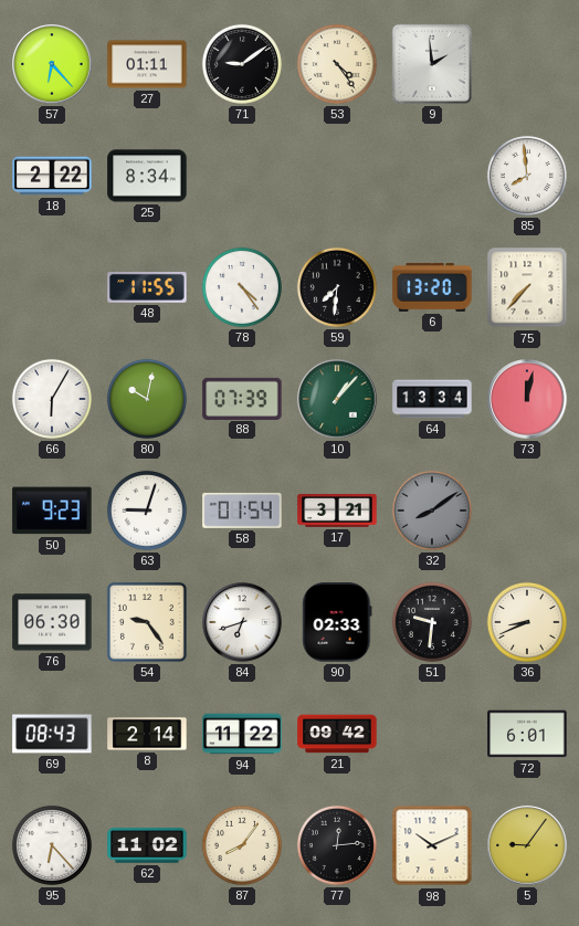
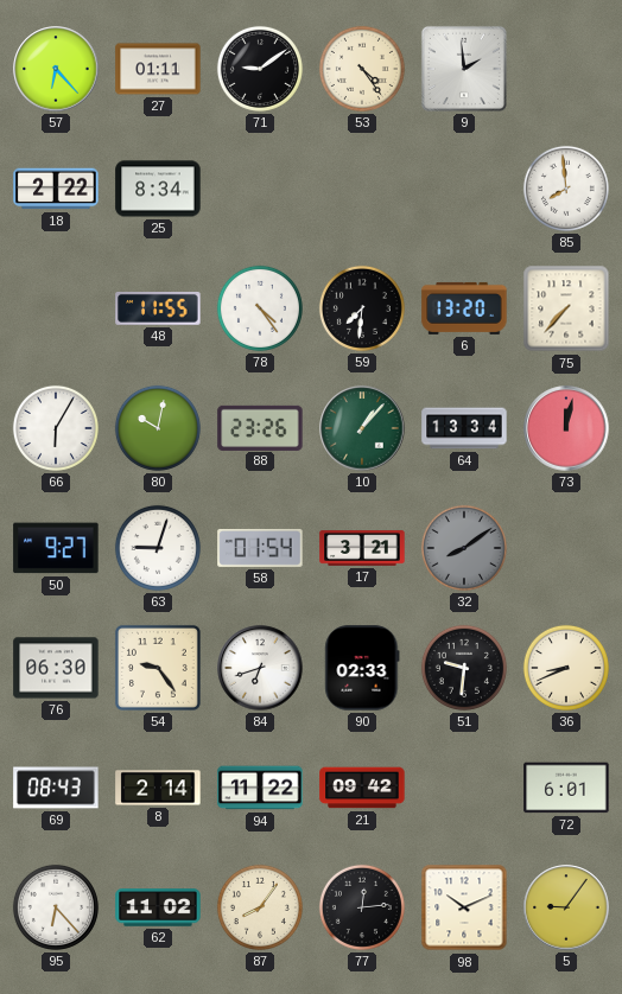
88: 07:39 -> 23:26
50: 9:23 -> 9:27
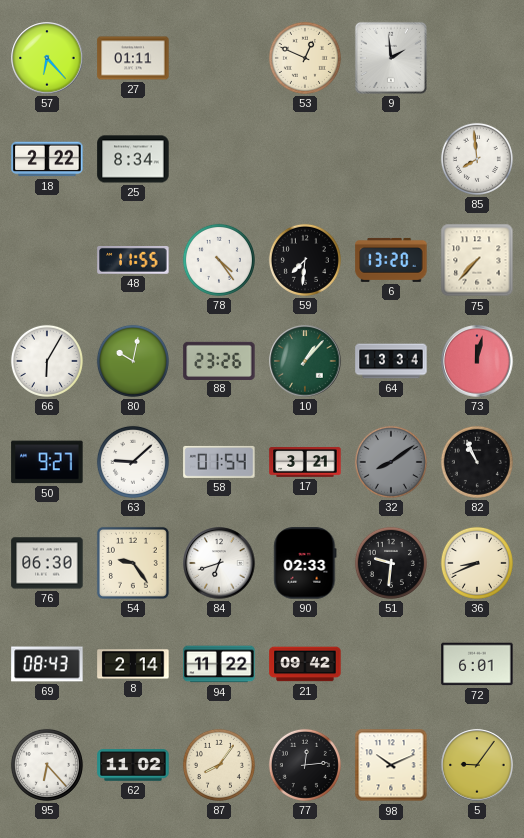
71: 9:09 -> none
53: 4:24 -> 12:49
63: 9:03 -> 9:08
82: none -> 10:56
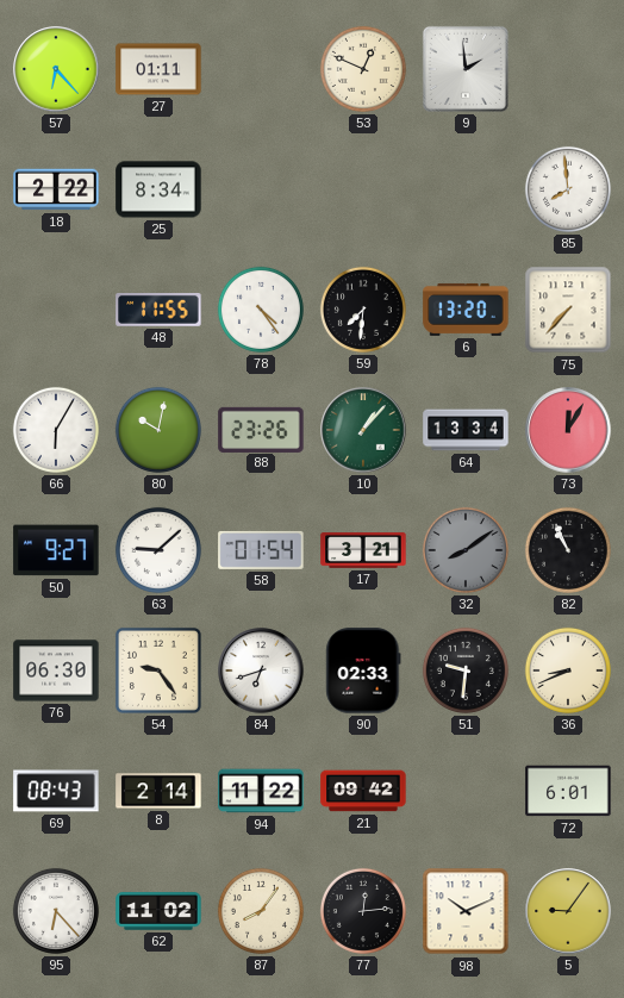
73: 12:02 -> 12:05
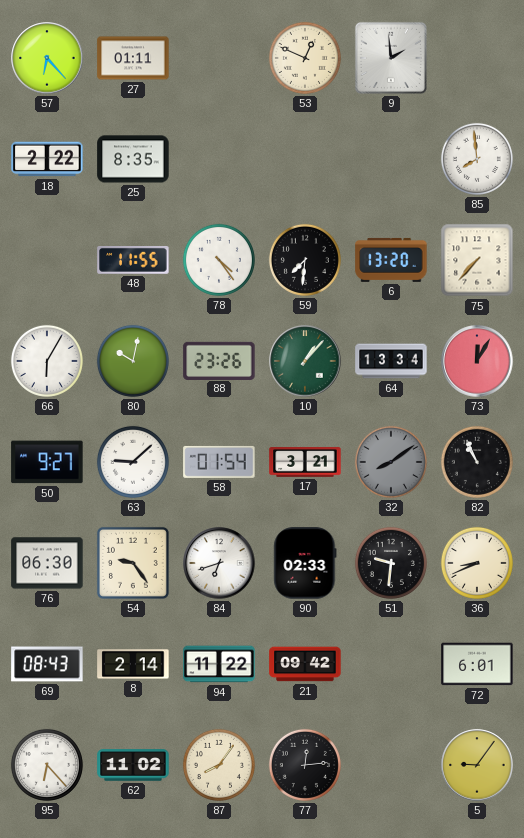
25: 8:34 -> 8:35
98: 10:11 -> none
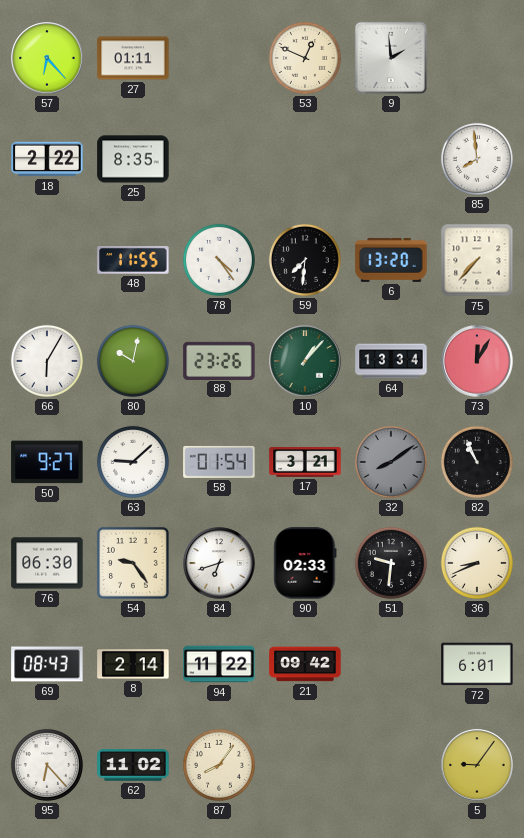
77: 12:14 -> none
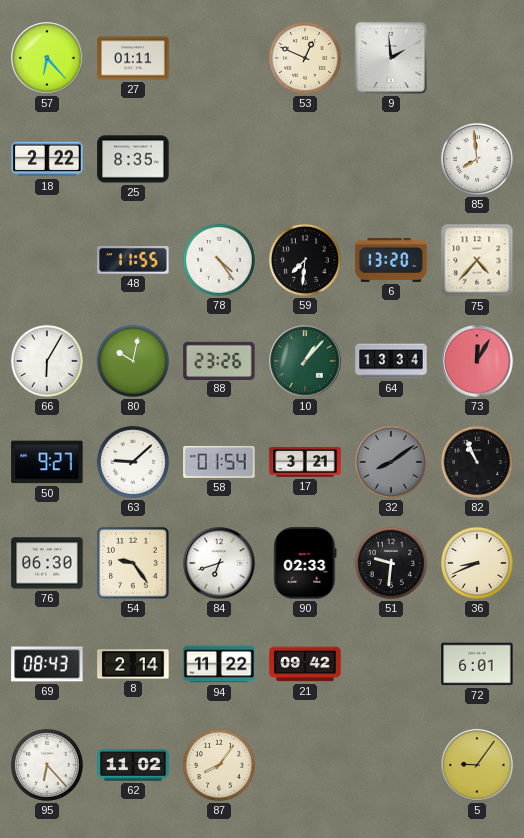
75: 7:37 -> 4:37
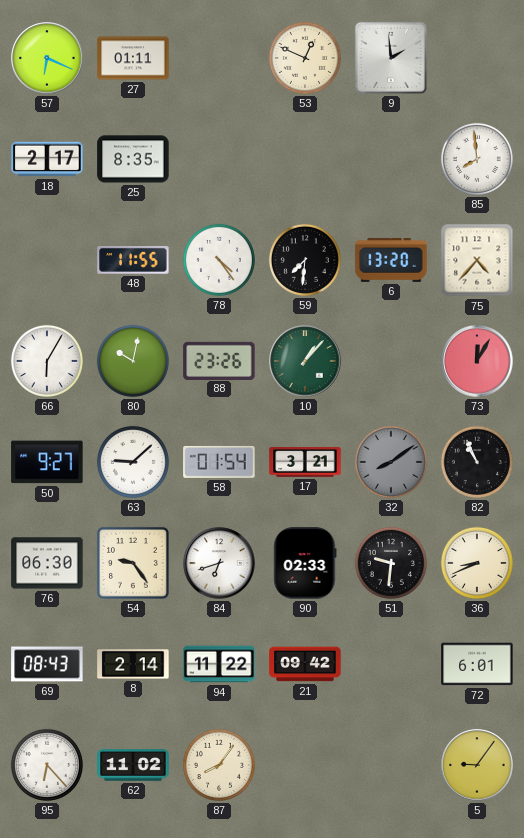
57: 6:23 -> 6:19
18: 2:22 -> 2:17
64: 13:34 -> none
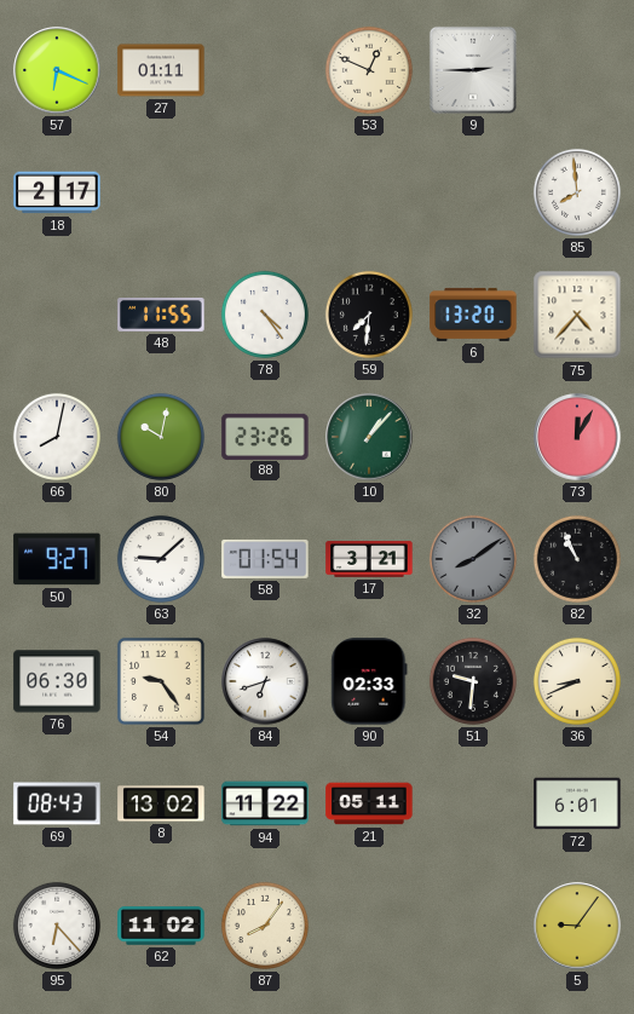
9: 1:59 -> 2:45
25: 8:35 -> none
66: 6:05 -> 8:02
8: 2:14 -> 13:02
21: 09:42 -> 05:11
